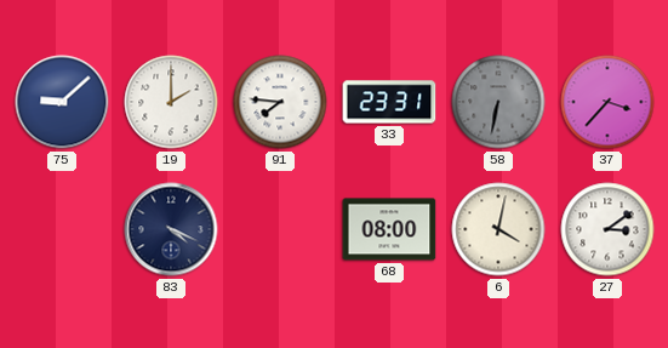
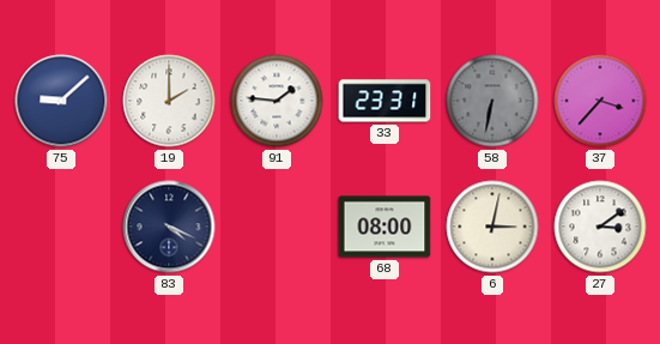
91: 7:46 -> 1:46
6: 4:02 -> 3:02
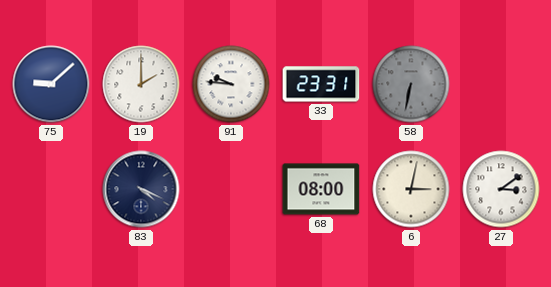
91: 1:46 -> 9:46
37: 3:37 -> none
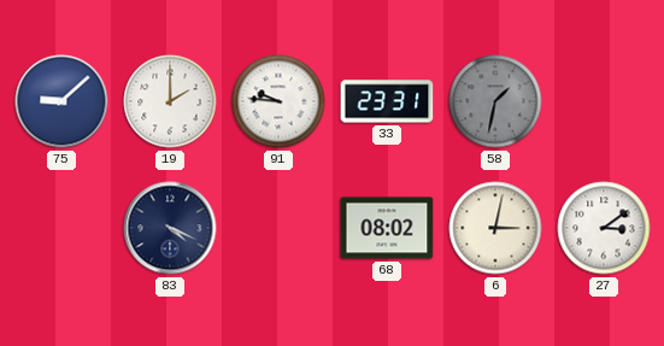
58: 6:32 -> 1:32
68: 08:00 -> 08:02
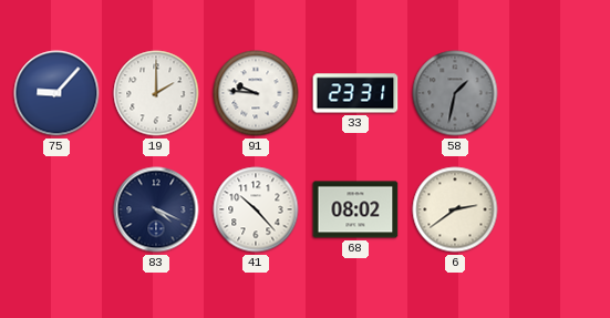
75: 9:08 -> 9:07
41: none -> 10:23
6: 3:02 -> 2:39
27: 3:09 -> none
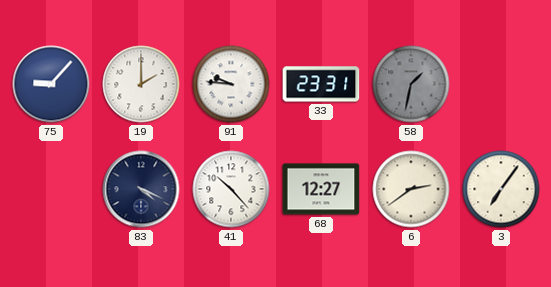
68: 08:02 -> 12:27
3: none -> 7:06
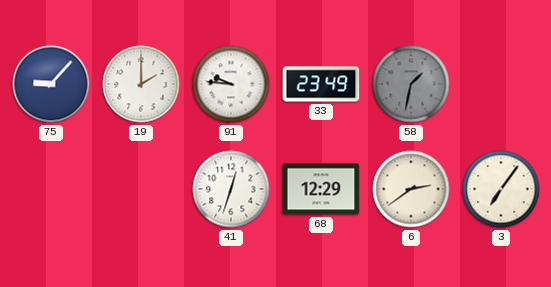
33: 23:31 -> 23:49
83: 4:19 -> none
41: 10:23 -> 12:33
68: 12:27 -> 12:29
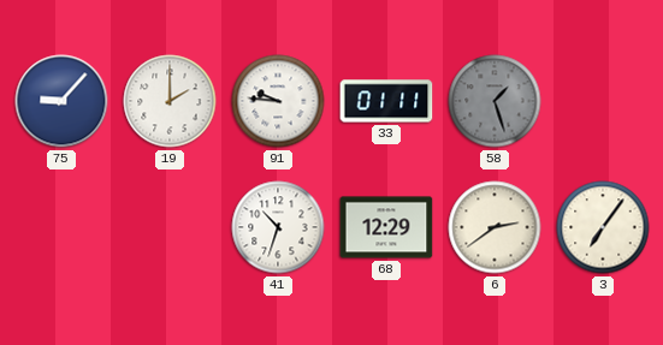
33: 23:49 -> 01:11
58: 1:32 -> 1:27
41: 12:33 -> 10:33
